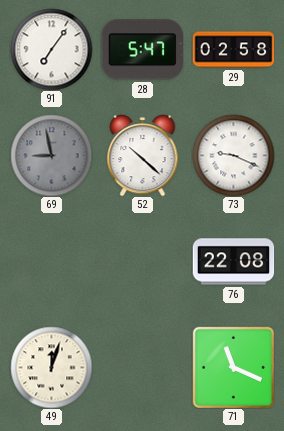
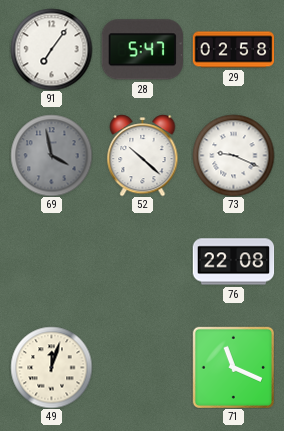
69: 8:58 -> 3:58
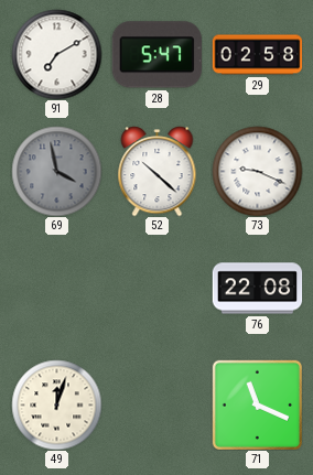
91: 7:06 -> 7:10
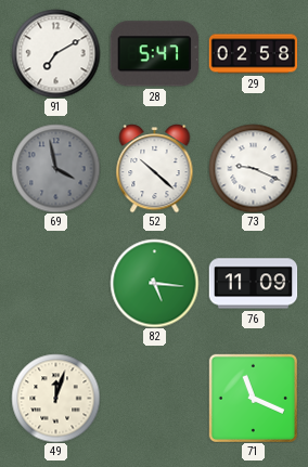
82: none -> 5:16
76: 22:08 -> 11:09
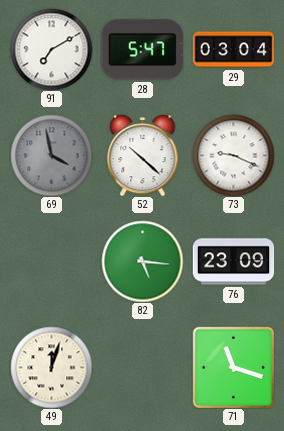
29: 02:58 -> 03:04
76: 11:09 -> 23:09
71: 11:19 -> 11:18
